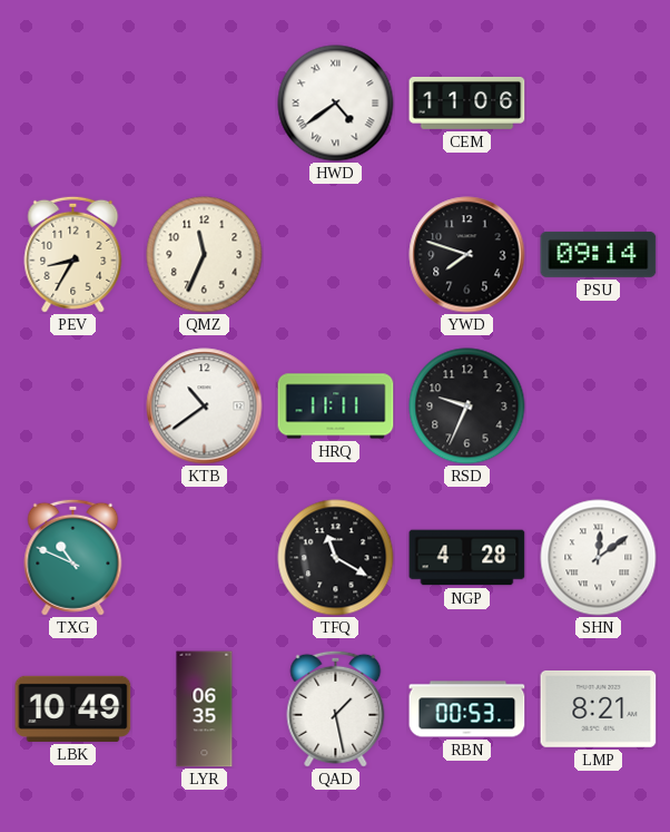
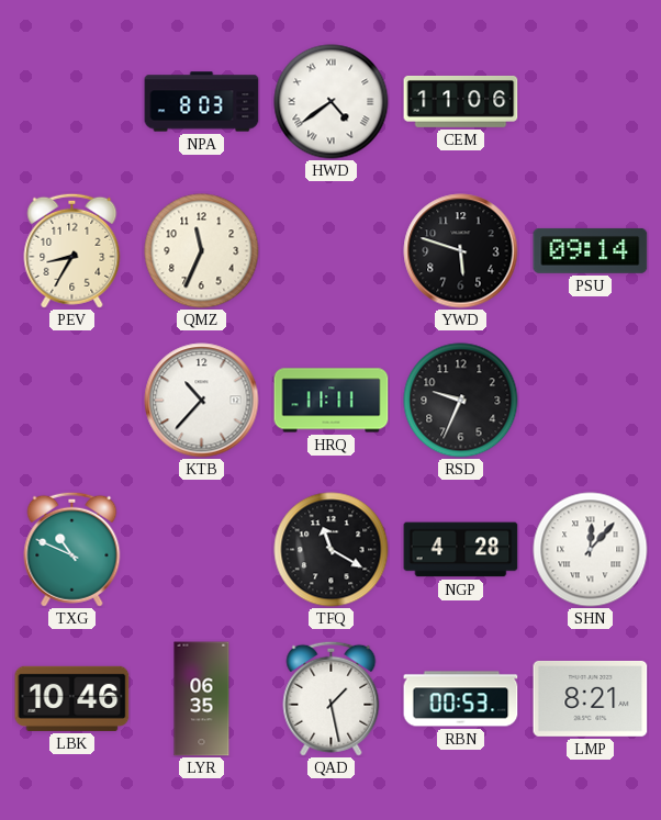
NPA: none -> 8:03
YWD: 7:48 -> 5:48
KTB: 10:39 -> 10:37
SHN: 12:09 -> 12:07
LBK: 10:49 -> 10:46
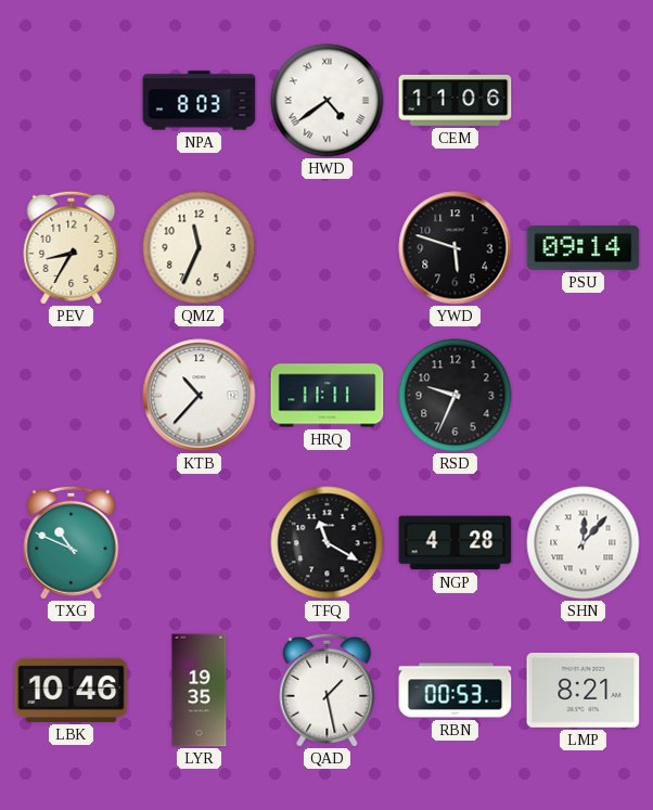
LYR: 06:35 -> 19:35
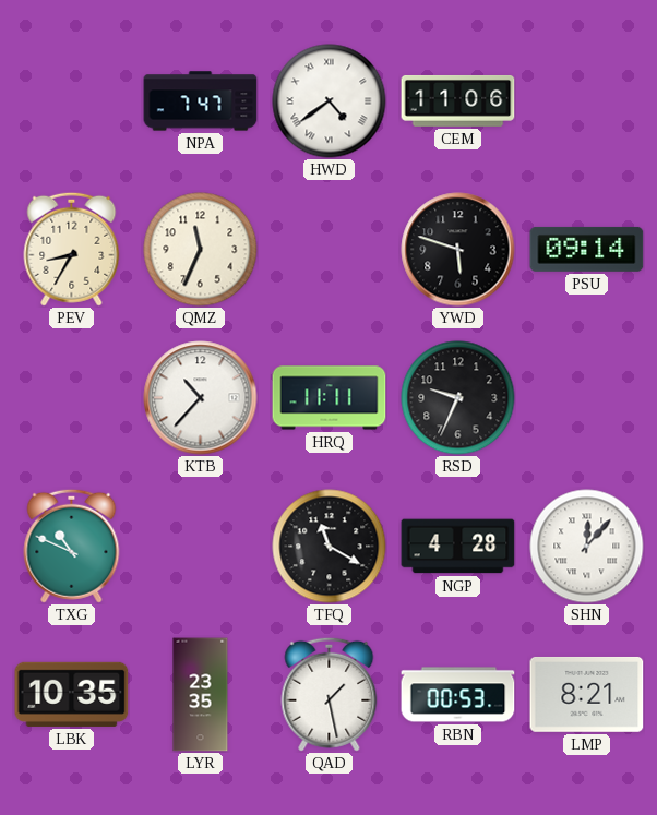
NPA: 8:03 -> 7:47
LBK: 10:46 -> 10:35
LYR: 19:35 -> 23:35
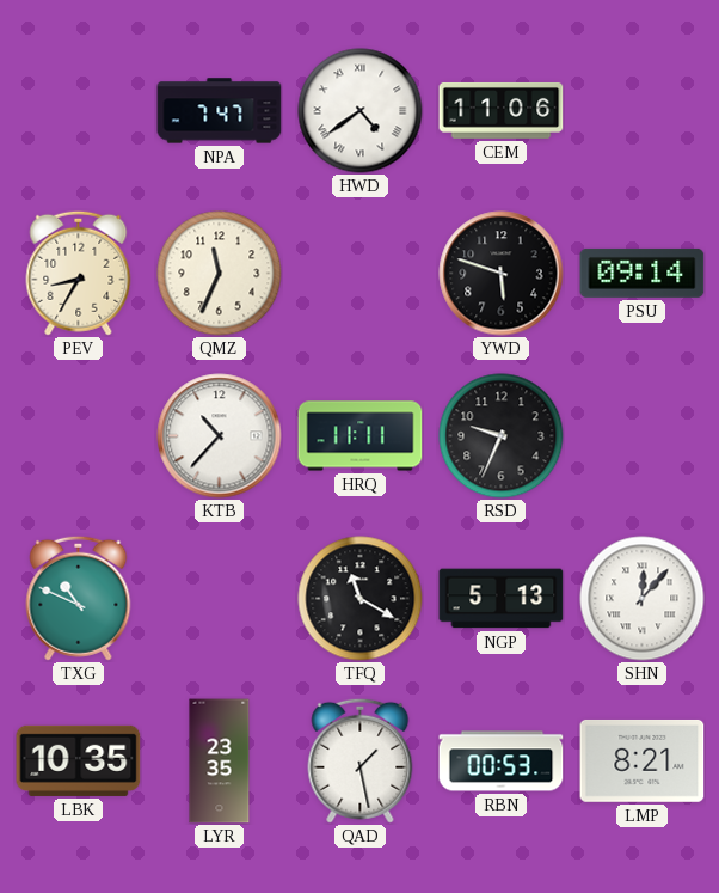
NGP: 4:28 -> 5:13
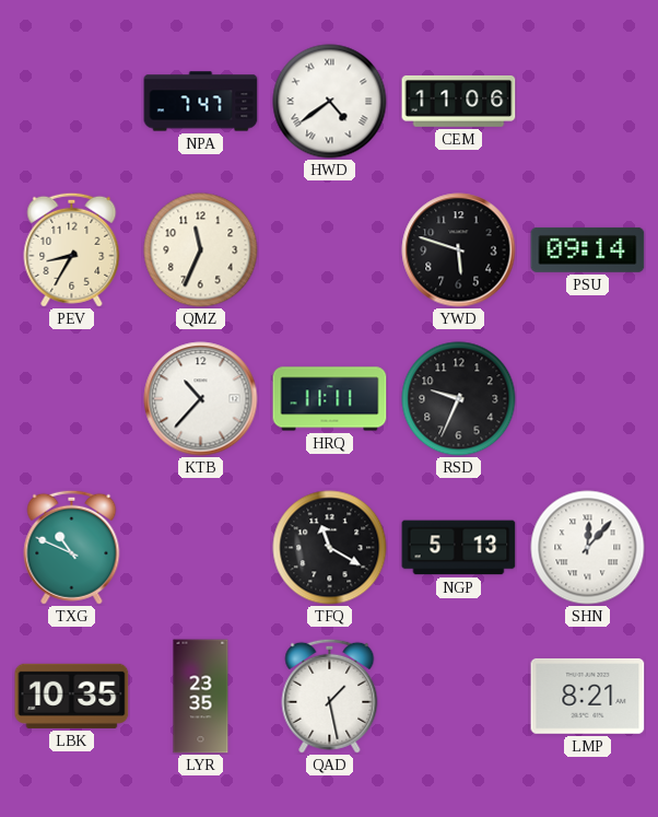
RBN: 00:53 -> none
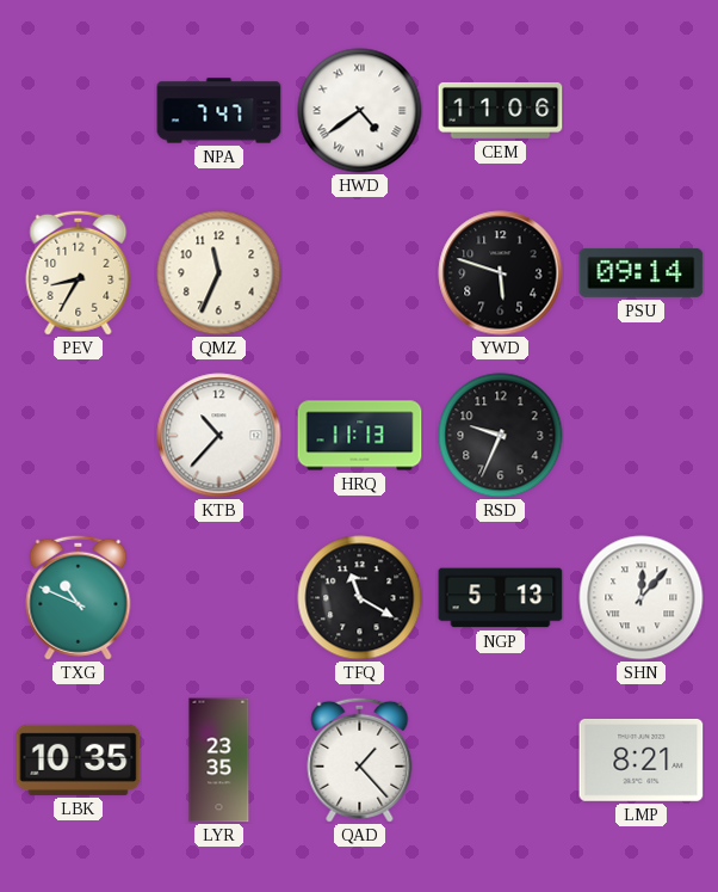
HRQ: 11:11 -> 11:13
QAD: 1:28 -> 1:23
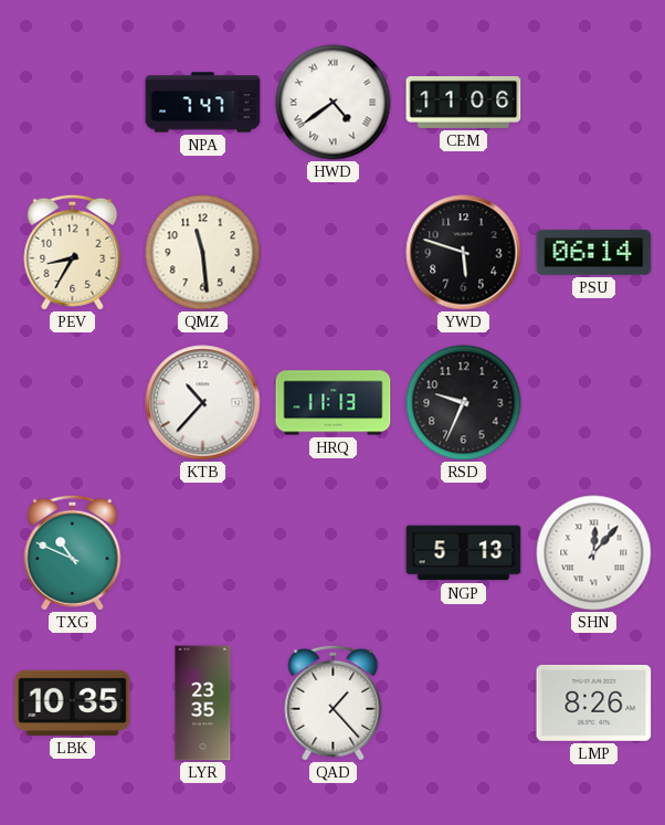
QMZ: 11:34 -> 11:29
PSU: 09:14 -> 06:14
TFQ: 11:20 -> none
LMP: 8:21 -> 8:26
